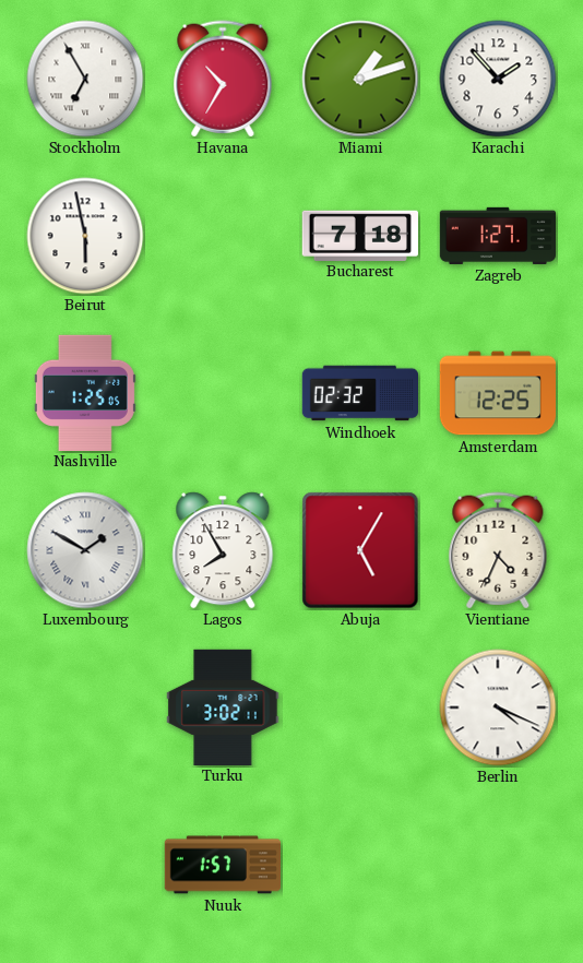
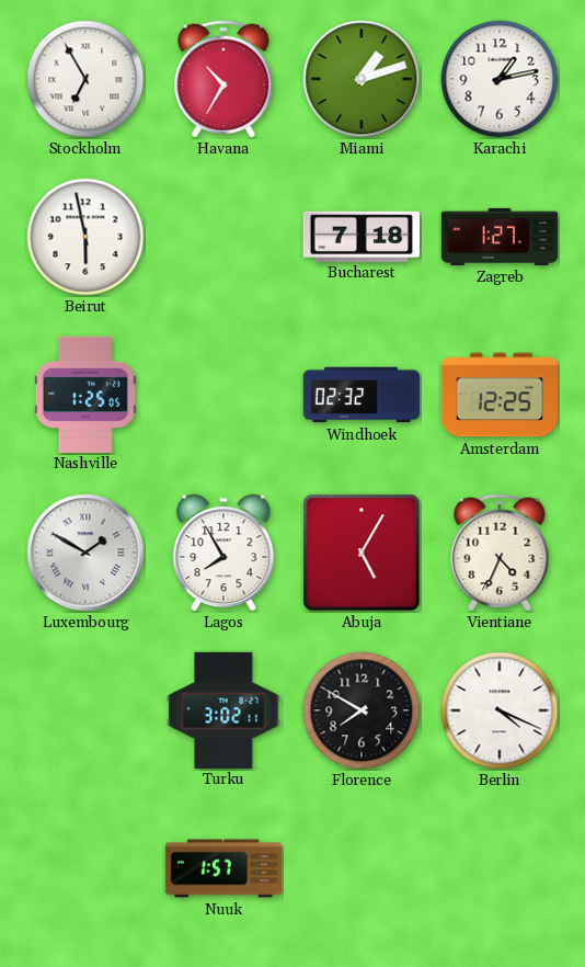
Karachi: 1:53 -> 1:13
Florence: none -> 7:50
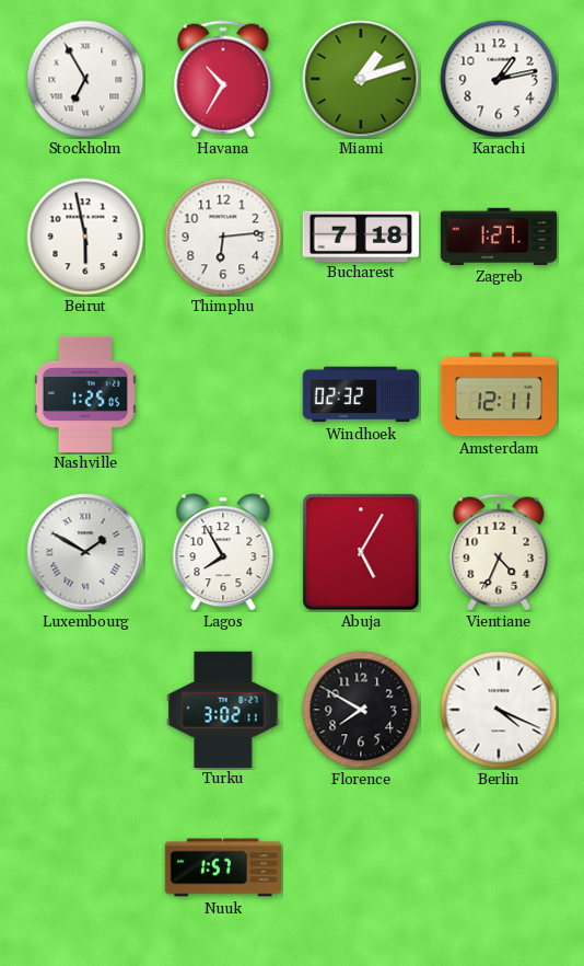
Thimphu: none -> 6:14
Amsterdam: 12:25 -> 12:11
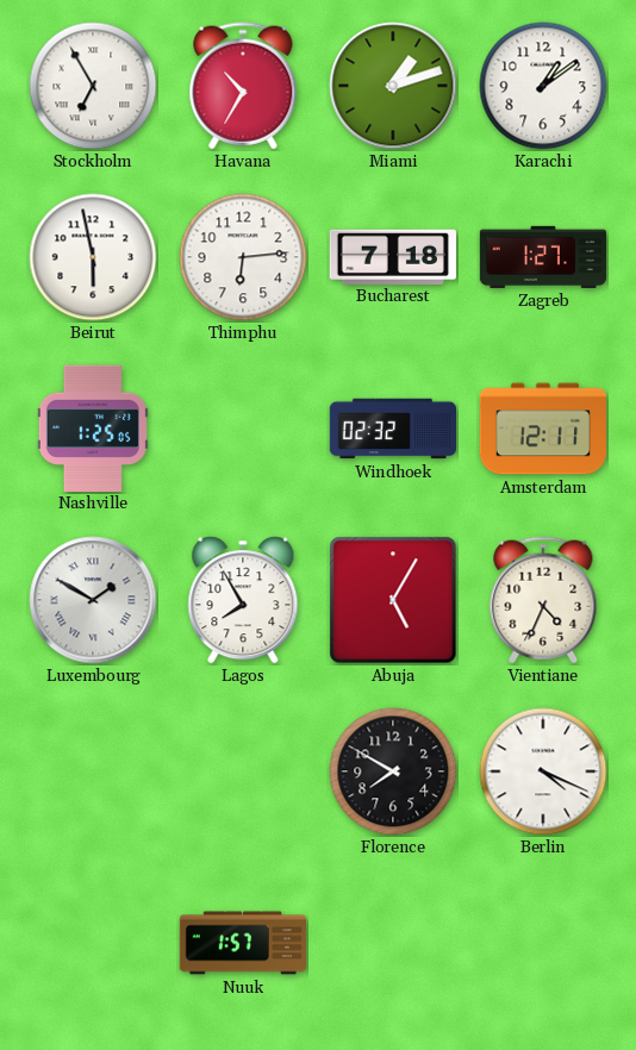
Karachi: 1:13 -> 1:09
Turku: 3:02 -> none
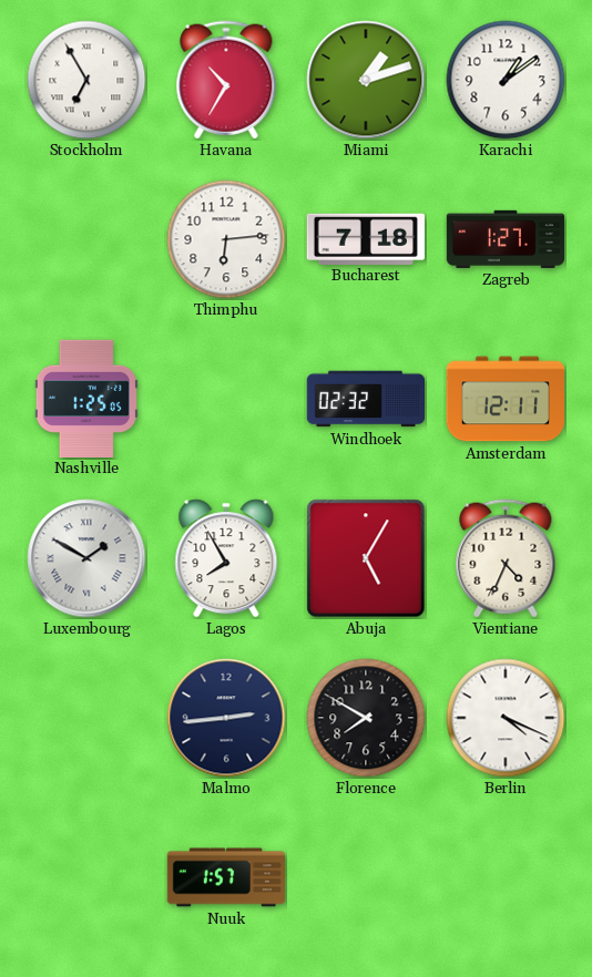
Beirut: 5:58 -> none
Malmo: none -> 2:44
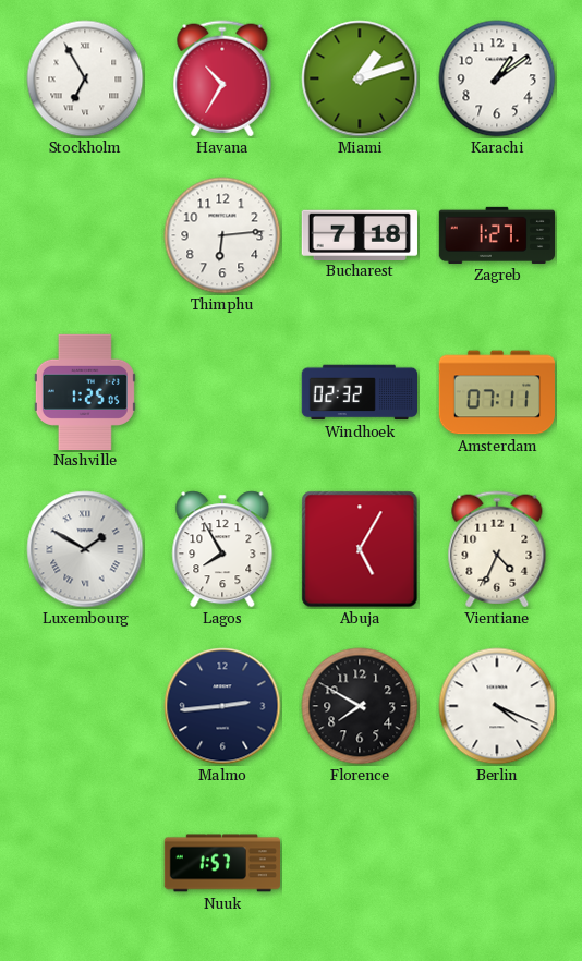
Amsterdam: 12:11 -> 07:11
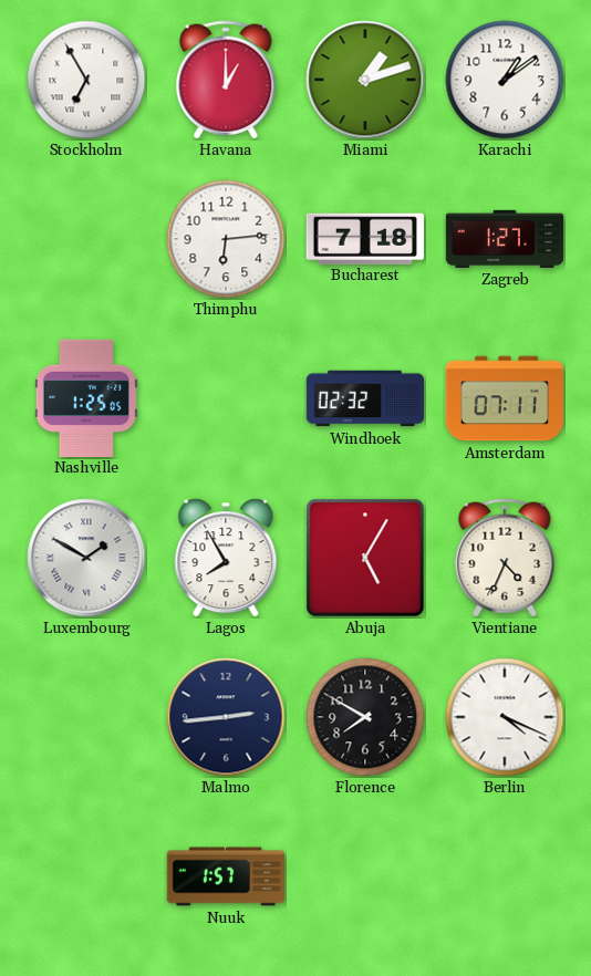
Havana: 10:35 -> 1:00
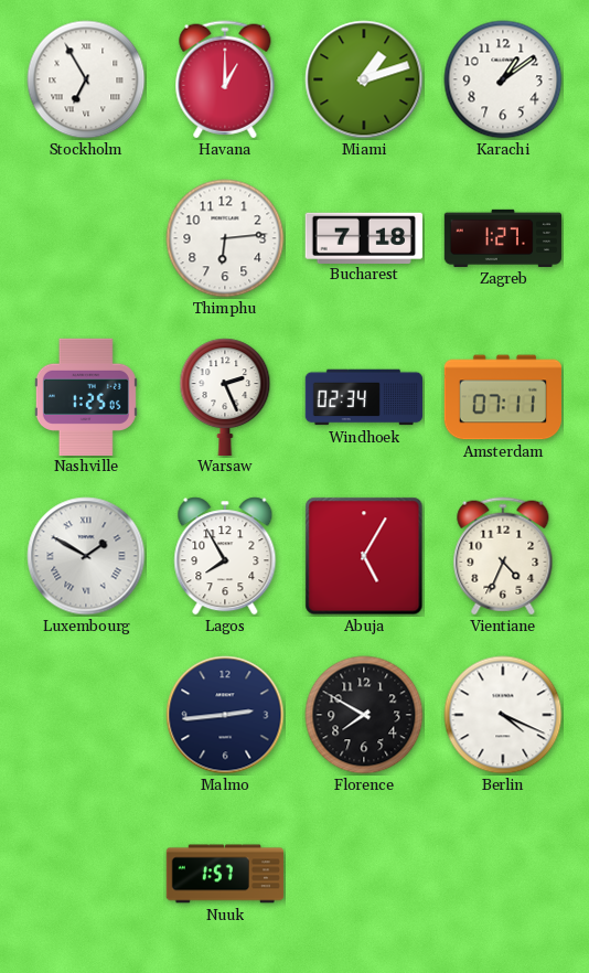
Warsaw: none -> 2:26
Windhoek: 02:32 -> 02:34
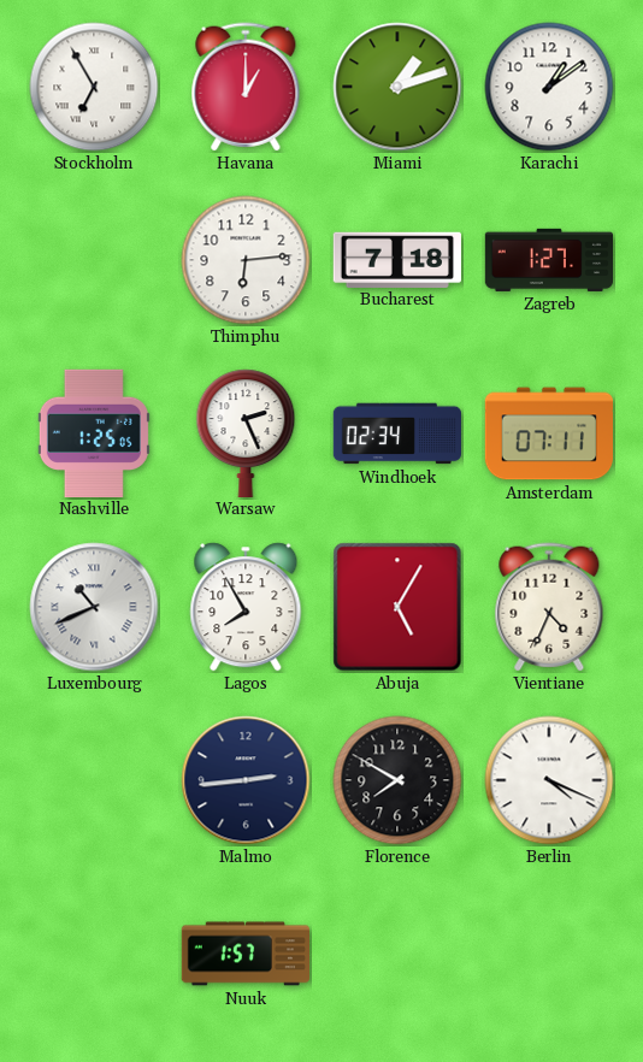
Luxembourg: 1:50 -> 10:41
